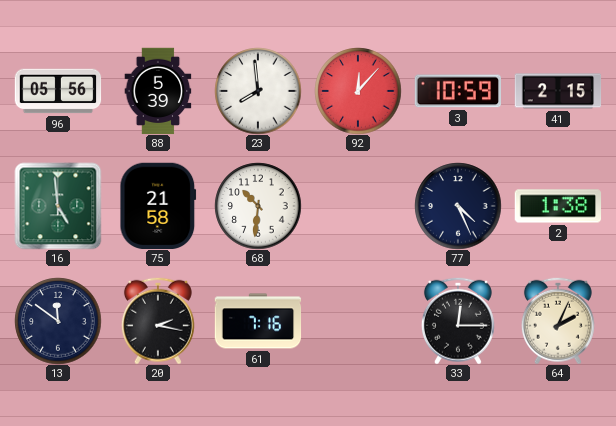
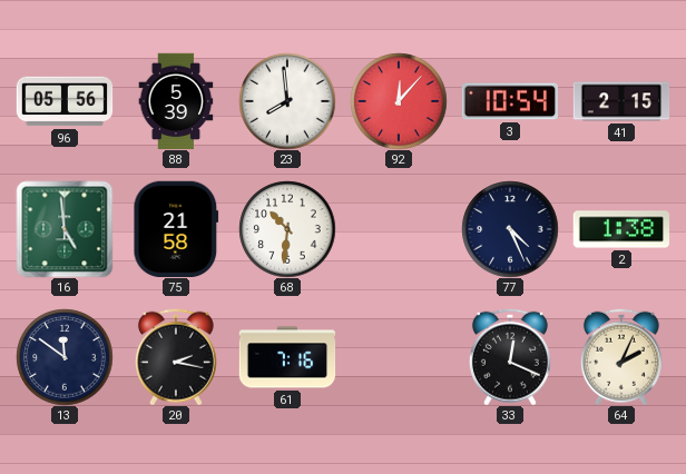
3: 10:59 -> 10:54
33: 12:15 -> 12:19
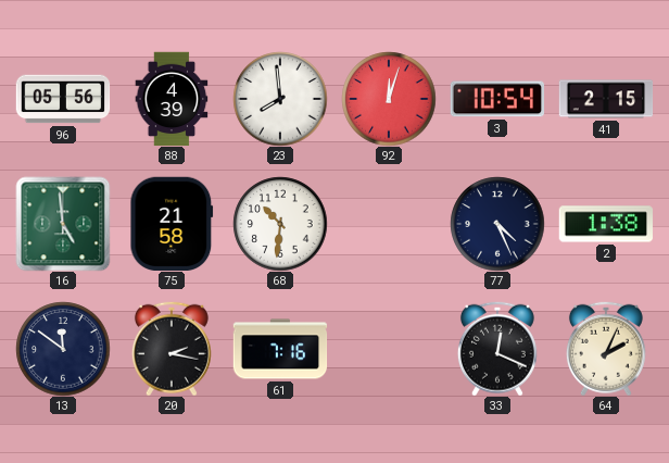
88: 5:39 -> 4:39
92: 12:07 -> 12:03
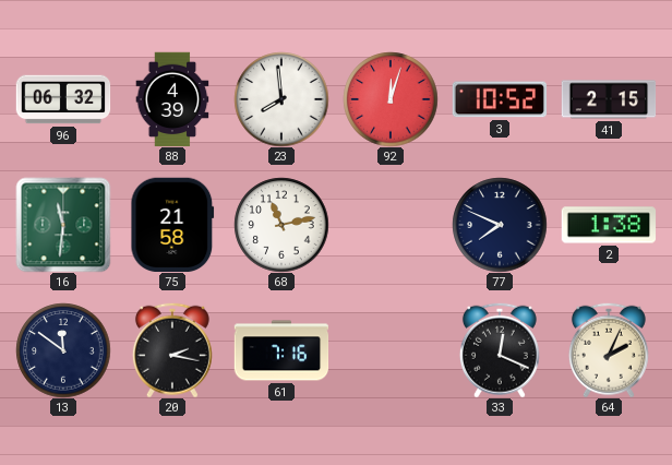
96: 05:56 -> 06:32
3: 10:54 -> 10:52
16: 4:59 -> 11:31
68: 10:31 -> 11:13
77: 4:26 -> 7:49
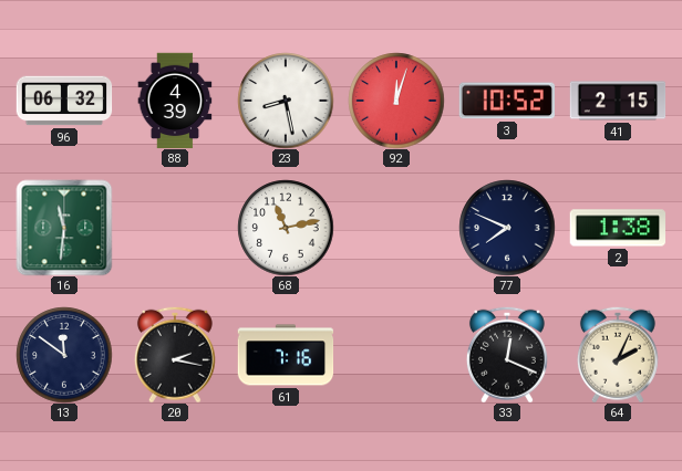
23: 7:59 -> 8:28
75: 21:58 -> none
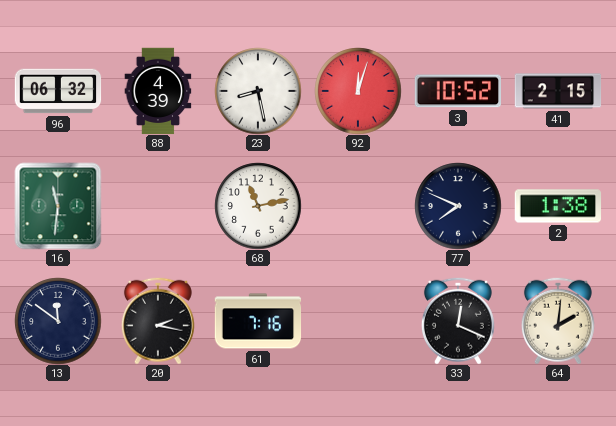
64: 2:04 -> 2:01
